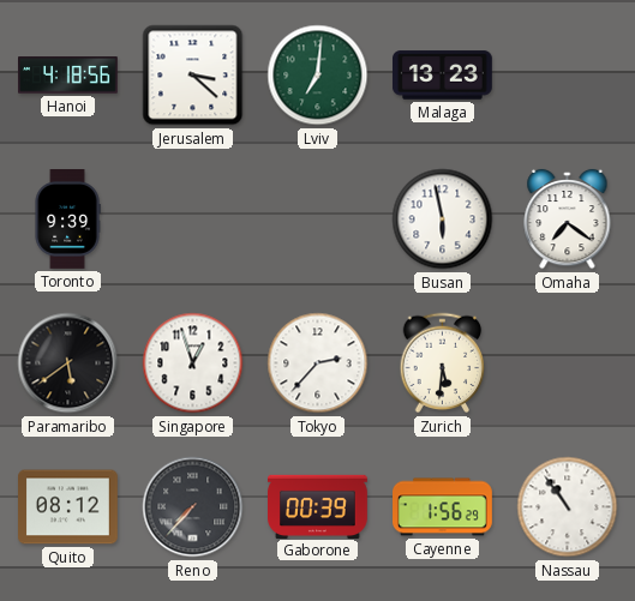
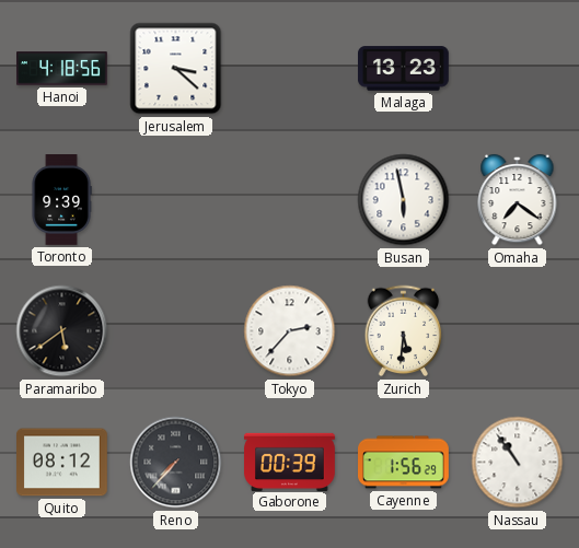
Lviv: 7:01 -> none
Singapore: 12:57 -> none
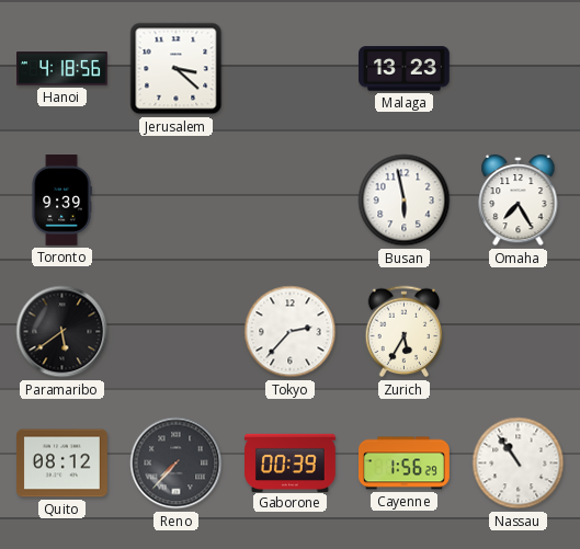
Omaha: 7:21 -> 7:25
Zurich: 5:31 -> 5:35
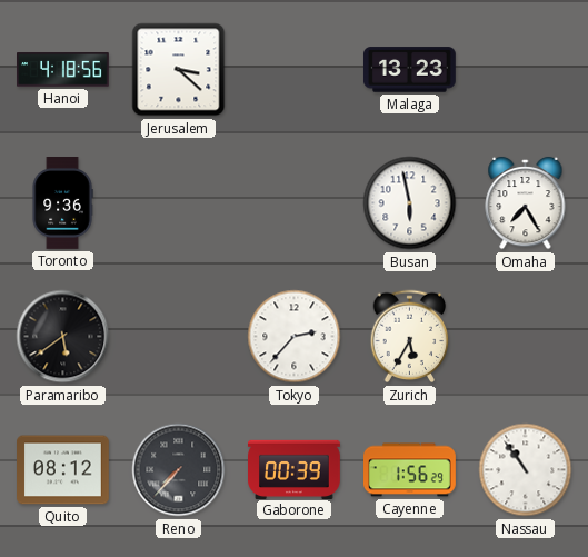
Toronto: 9:39 -> 9:36
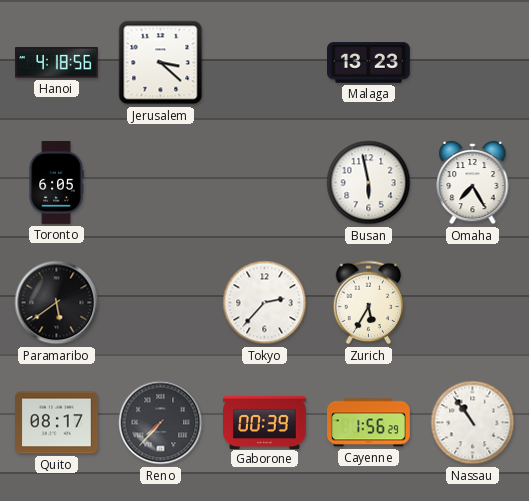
Toronto: 9:36 -> 6:05
Quito: 08:12 -> 08:17
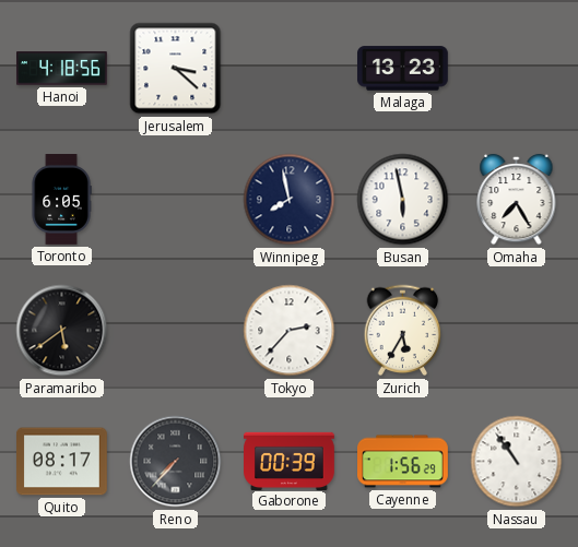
Winnipeg: none -> 7:58
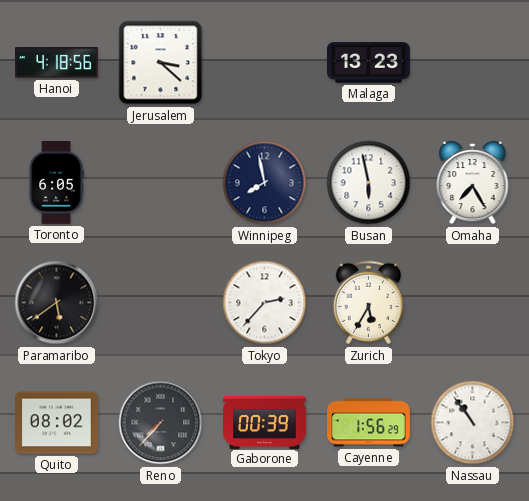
Quito: 08:17 -> 08:02
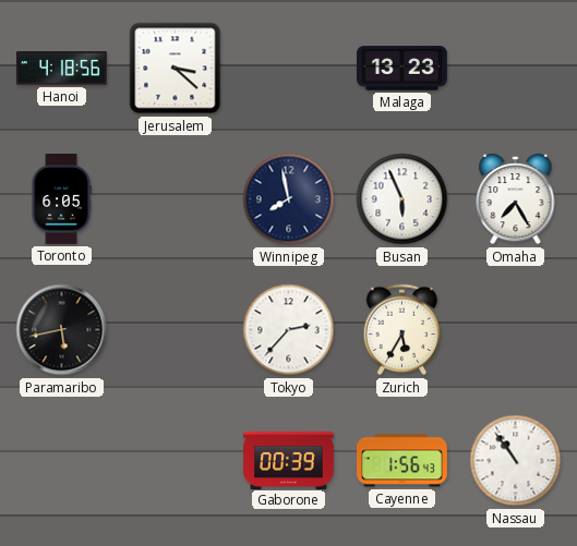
Busan: 5:58 -> 5:56
Paramaribo: 5:39 -> 5:43
Quito: 08:02 -> none
Reno: 7:37 -> none
Cayenne: 1:56:29 -> 1:56:43
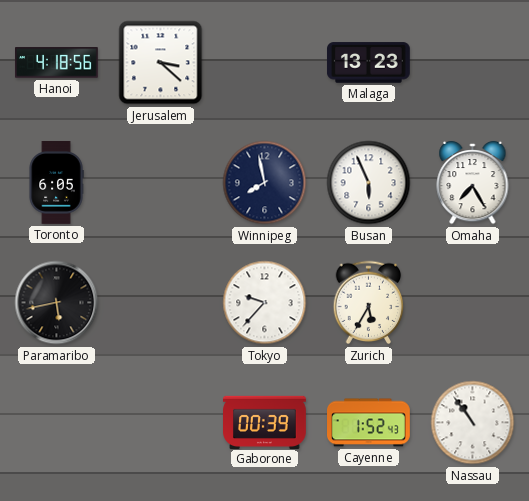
Tokyo: 2:37 -> 9:37
Cayenne: 1:56 -> 1:52
